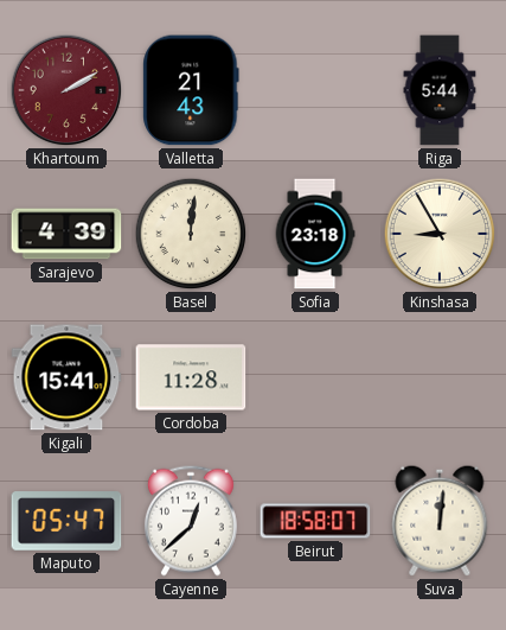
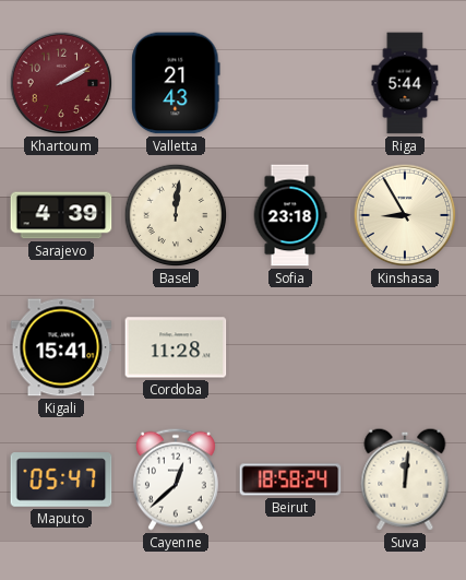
Beirut: 18:58:07 -> 18:58:24
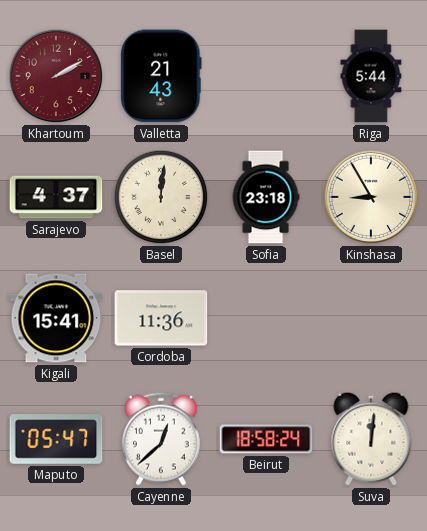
Sarajevo: 4:39 -> 4:37
Cordoba: 11:28 -> 11:36
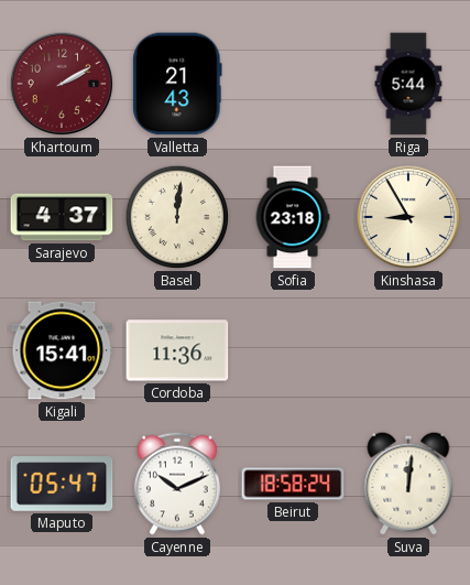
Cayenne: 12:38 -> 10:11
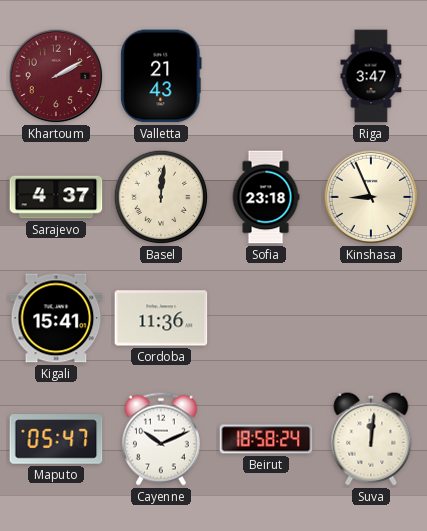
Riga: 5:44 -> 3:47
Kinshasa: 8:55 -> 8:56
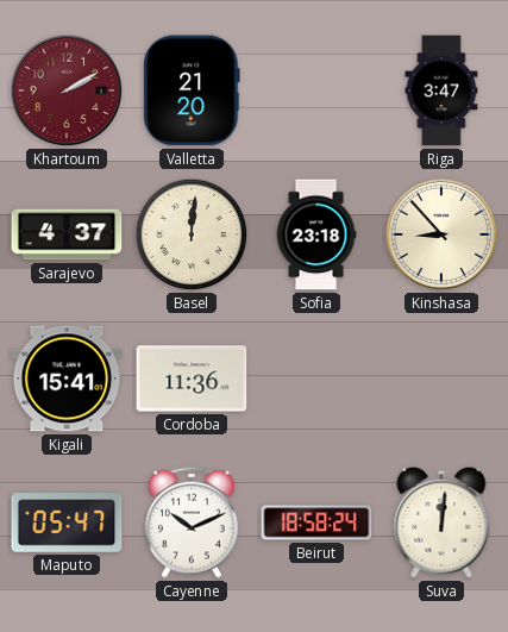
Valletta: 21:43 -> 21:20
Kinshasa: 8:56 -> 8:53
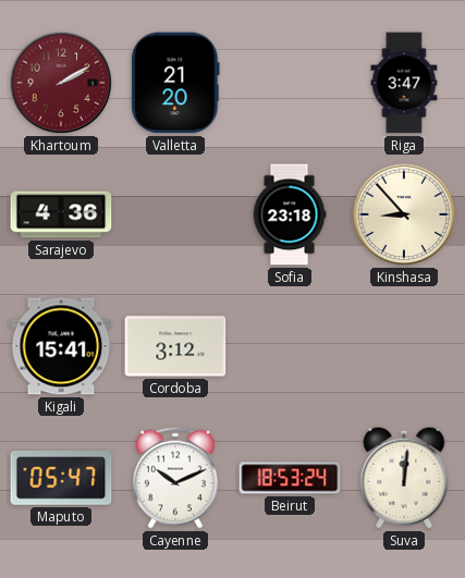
Sarajevo: 4:37 -> 4:36
Basel: 12:01 -> none
Cordoba: 11:36 -> 3:12
Beirut: 18:58 -> 18:53
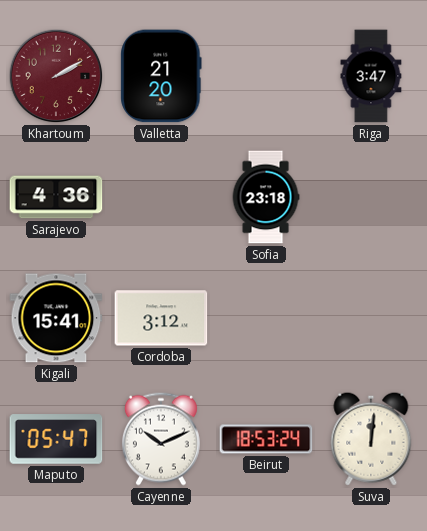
Kinshasa: 8:53 -> none
